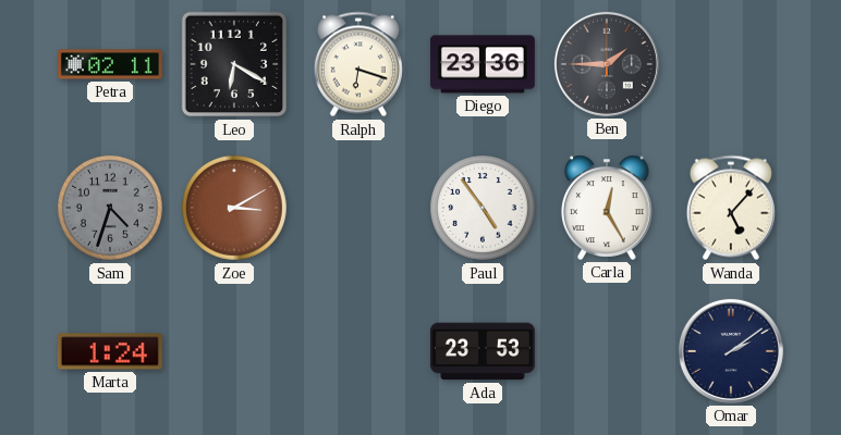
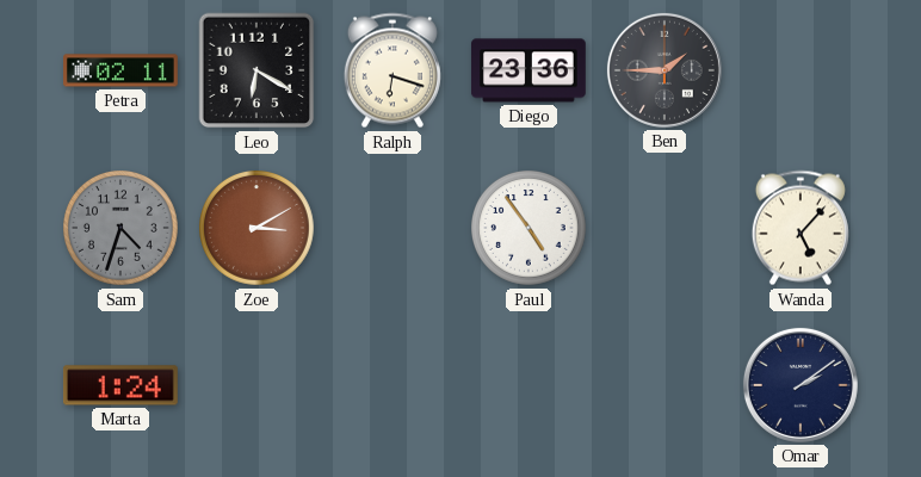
Carla: 12:25 -> none
Ada: 23:53 -> none
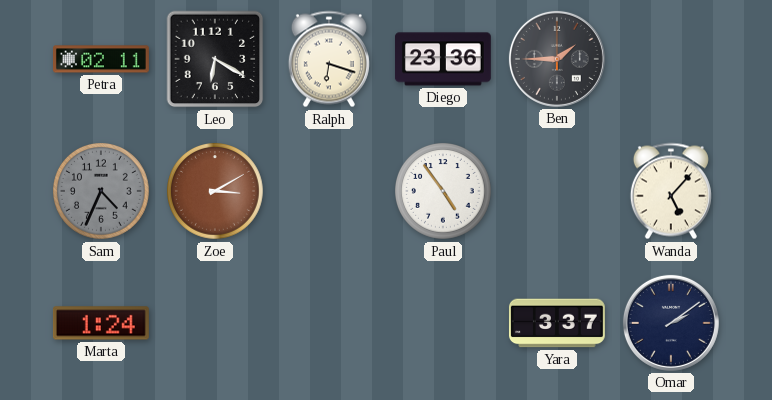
Sam: 4:33 -> 4:34
Yara: none -> 3:37
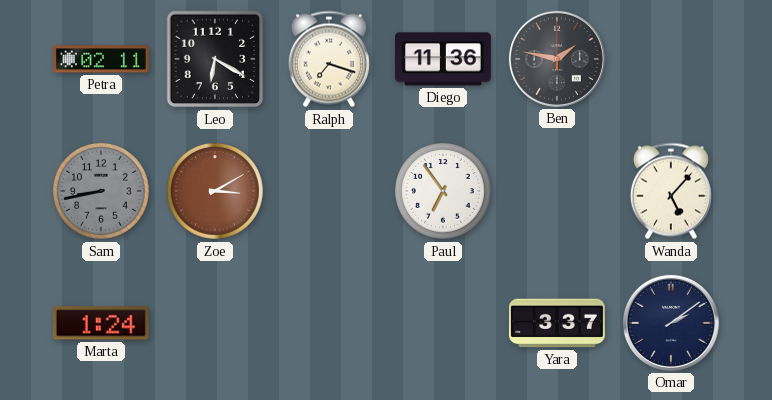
Ralph: 6:18 -> 7:18
Diego: 23:36 -> 11:36
Ben: 1:45 -> 1:47
Sam: 4:34 -> 8:43
Paul: 4:54 -> 6:54
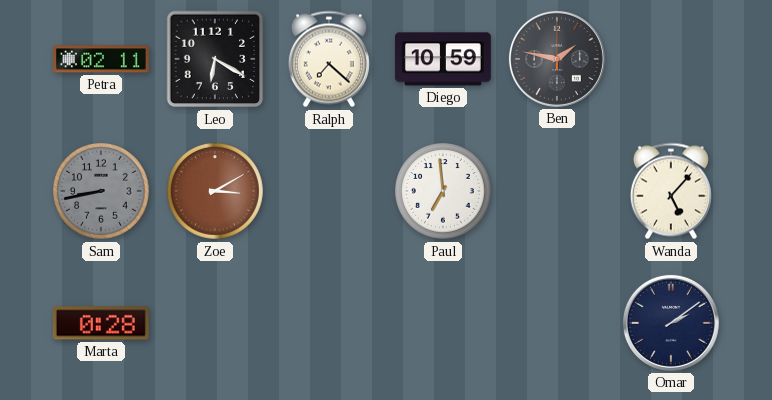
Ralph: 7:18 -> 7:22
Diego: 11:36 -> 10:59
Paul: 6:54 -> 6:59
Marta: 1:24 -> 0:28
Yara: 3:37 -> none
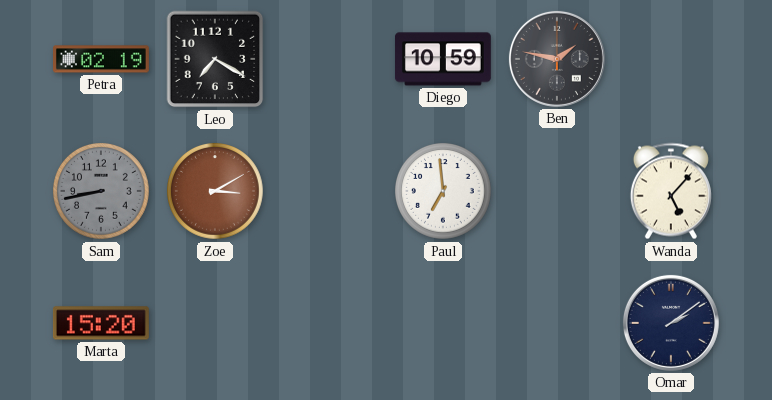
Petra: 02:11 -> 02:19
Leo: 6:20 -> 7:20
Ralph: 7:22 -> none
Marta: 0:28 -> 15:20
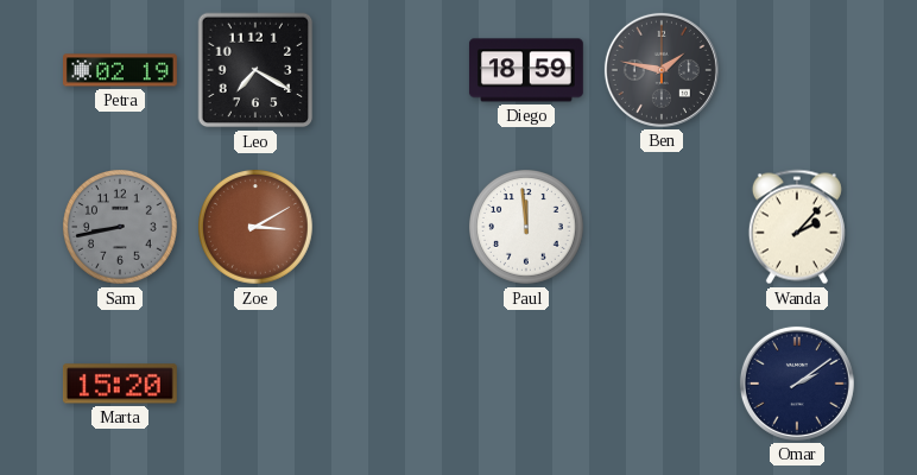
Diego: 10:59 -> 18:59
Paul: 6:59 -> 11:59
Wanda: 5:07 -> 2:07
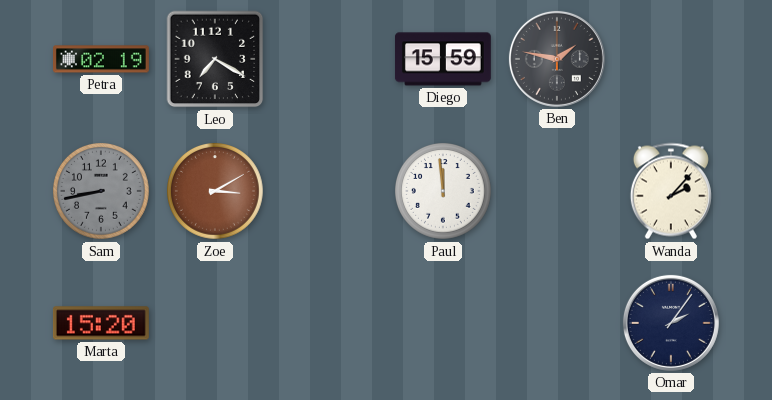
Diego: 18:59 -> 15:59
Omar: 2:09 -> 2:06
